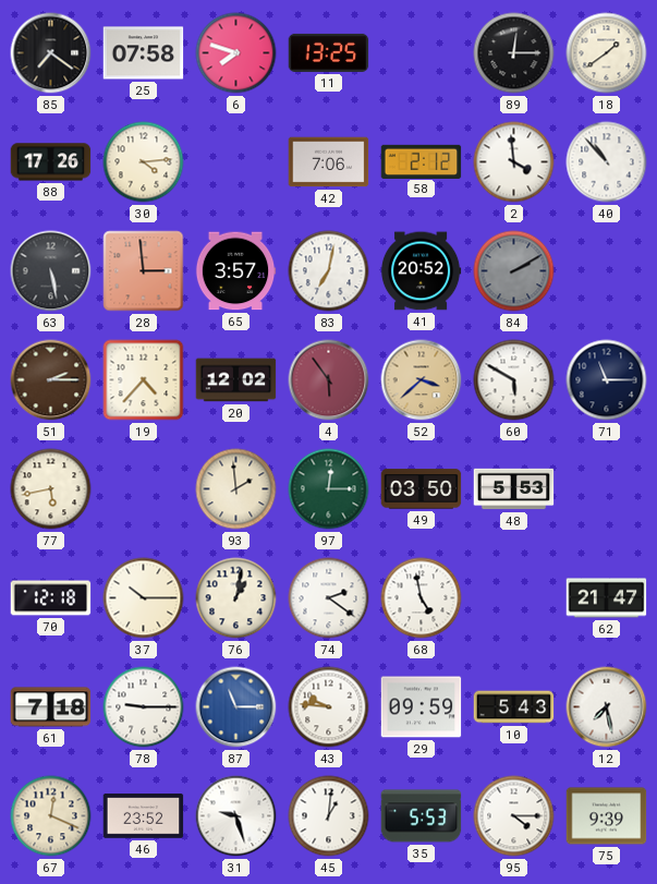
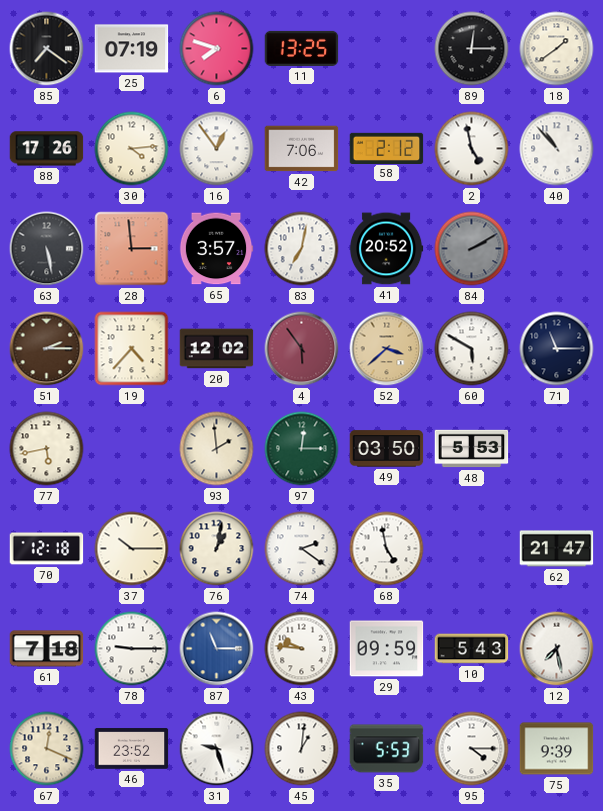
25: 07:58 -> 07:19
16: none -> 12:54
2: 3:59 -> 4:58
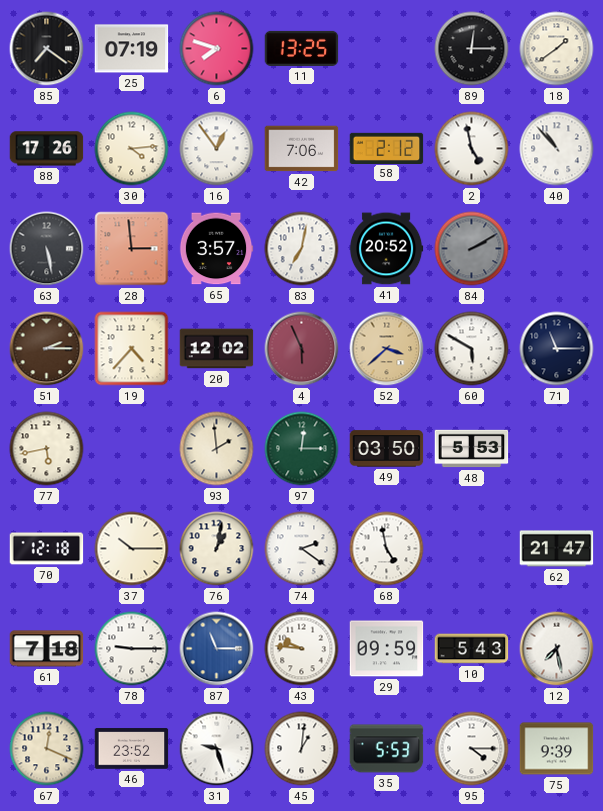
4: 5:54 -> 5:56
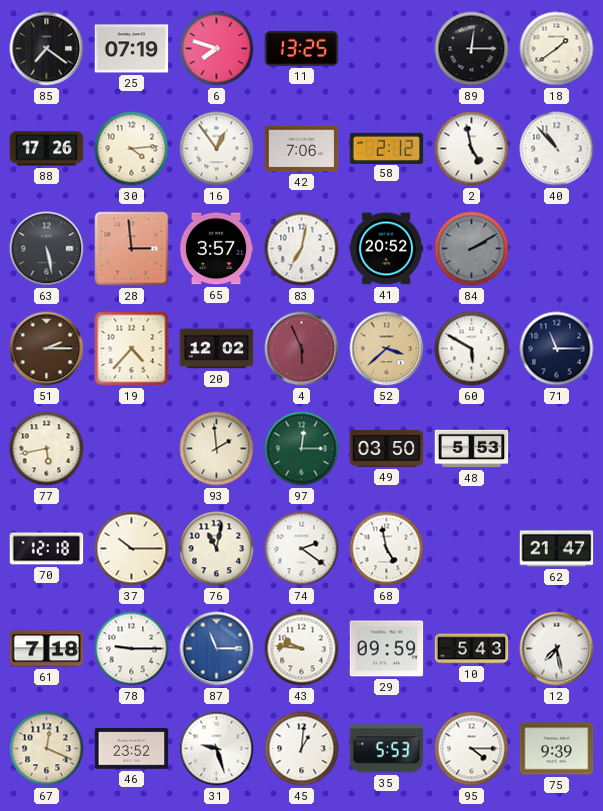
76: 1:02 -> 11:02
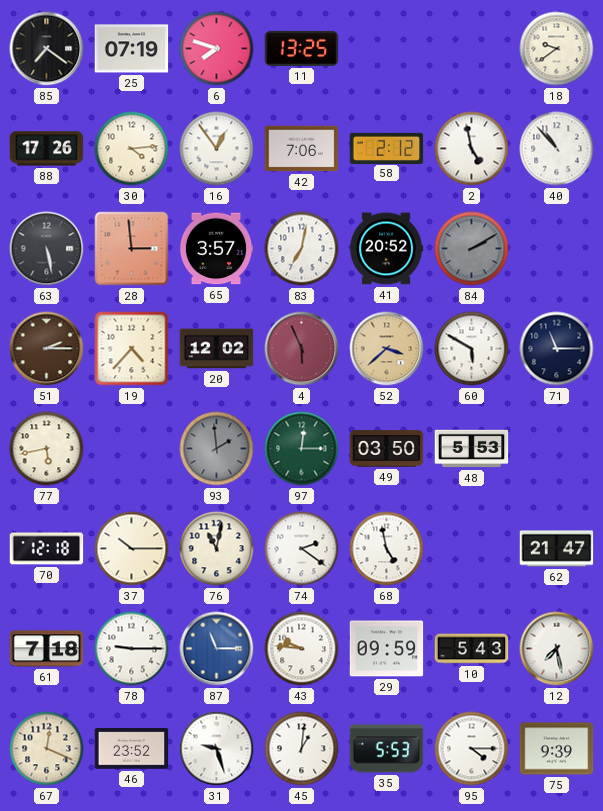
89: 12:15 -> none
18: 1:39 -> 9:39
93 dial: cream -> grey
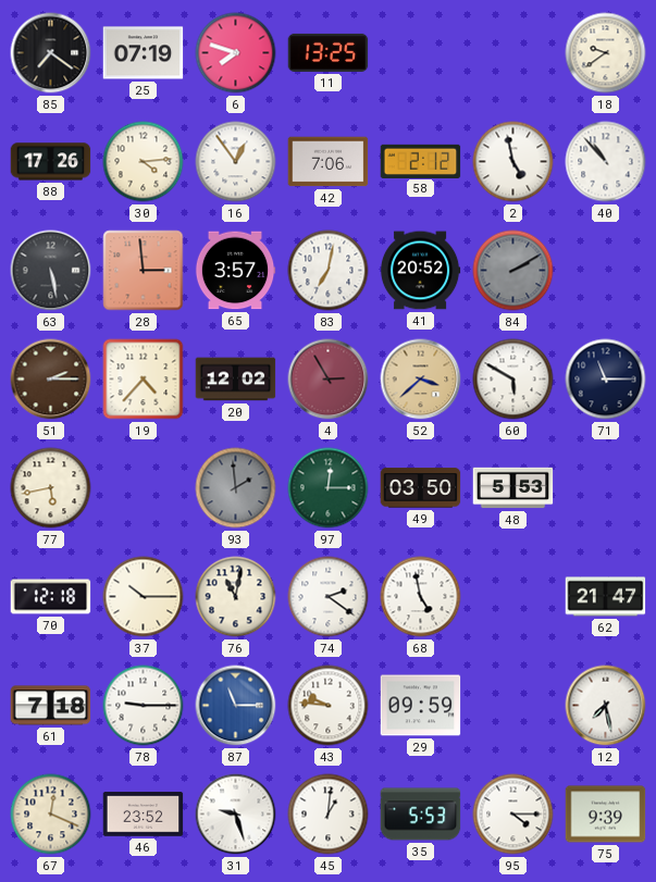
4: 5:56 -> 2:55
10: 5:43 -> none
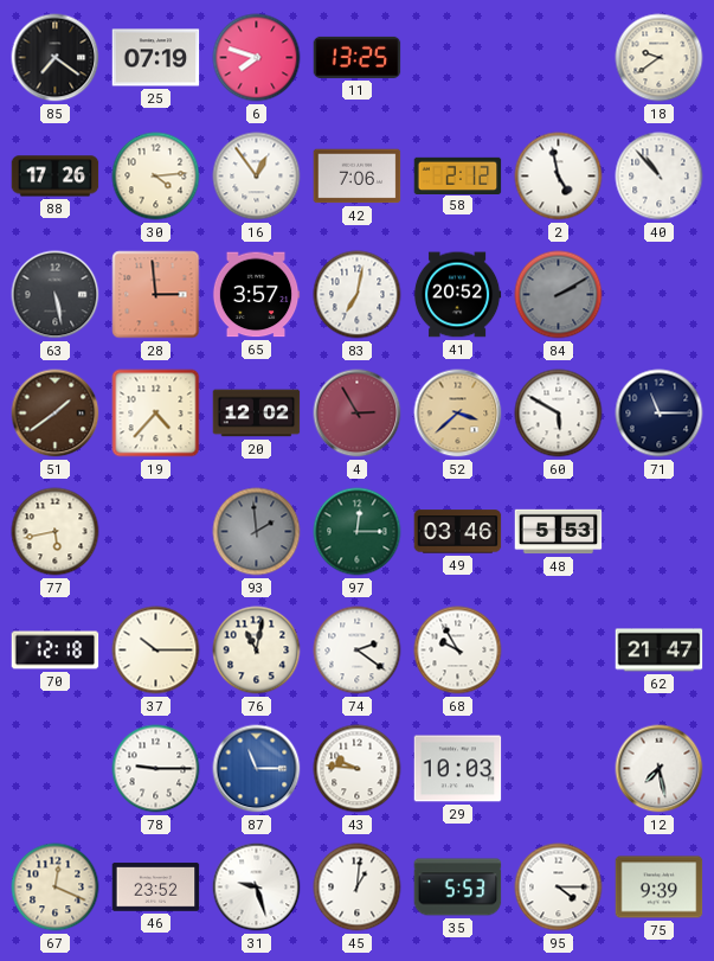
51: 2:15 -> 1:39
49: 03:50 -> 03:46
68: 4:58 -> 9:55
61: 7:18 -> none
29: 09:59 -> 10:03
